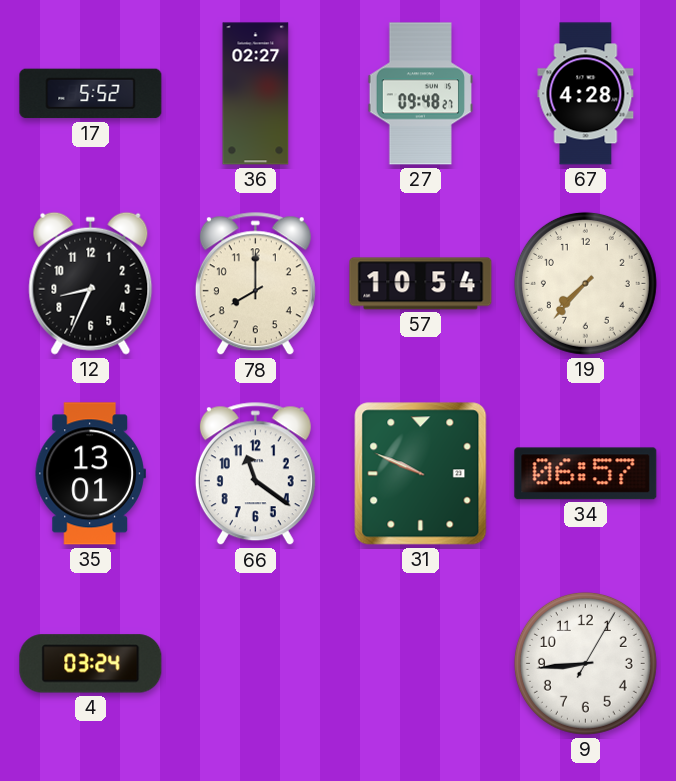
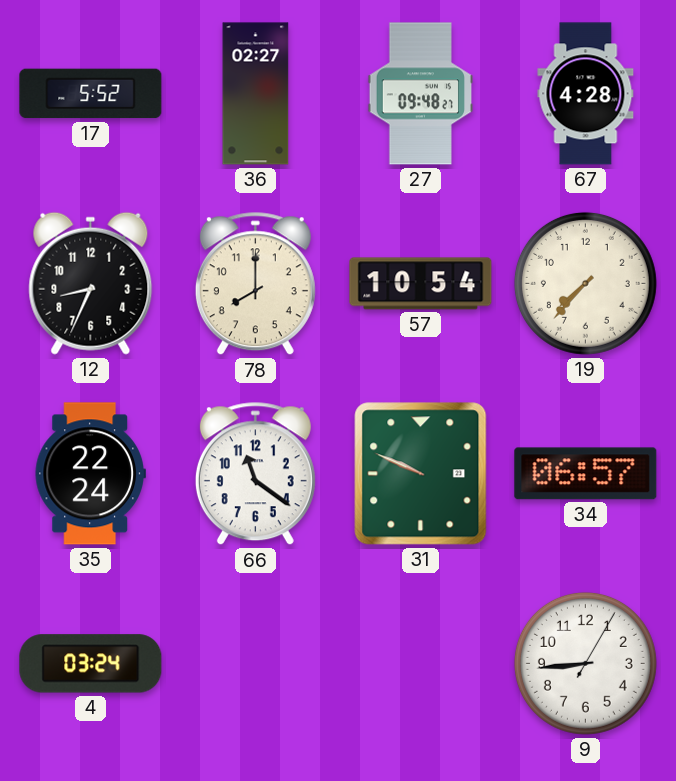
35: 13:01 -> 22:24
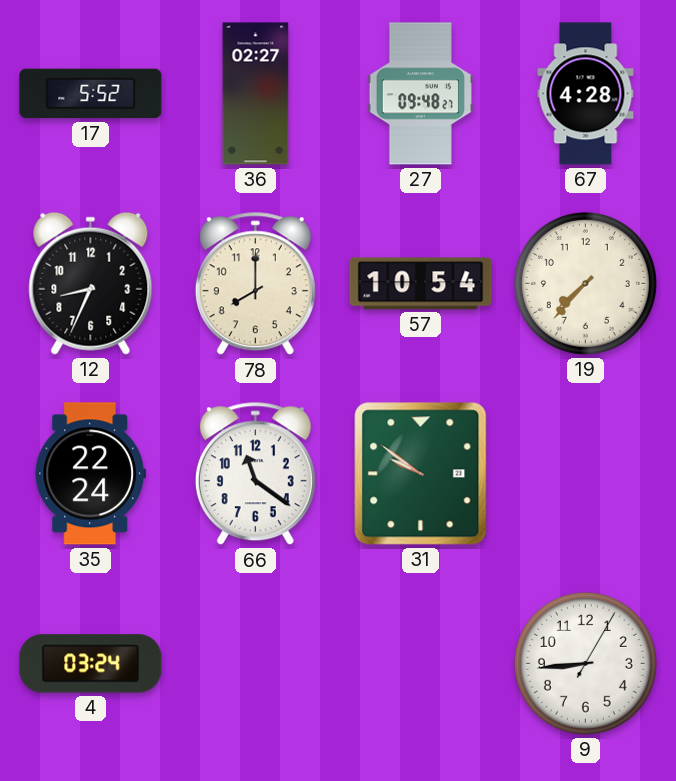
31: 9:49 -> 9:51
34: 06:57 -> none
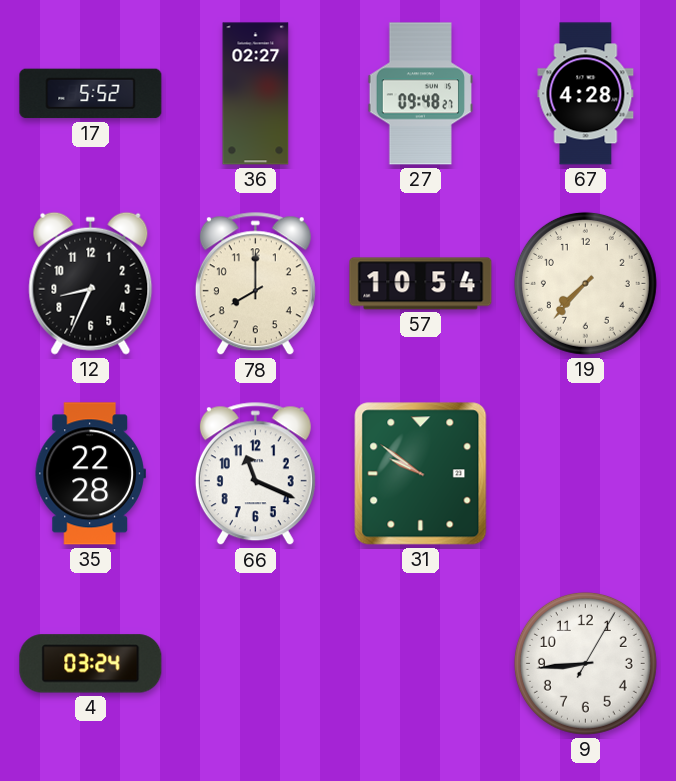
35: 22:24 -> 22:28
66: 11:21 -> 11:19
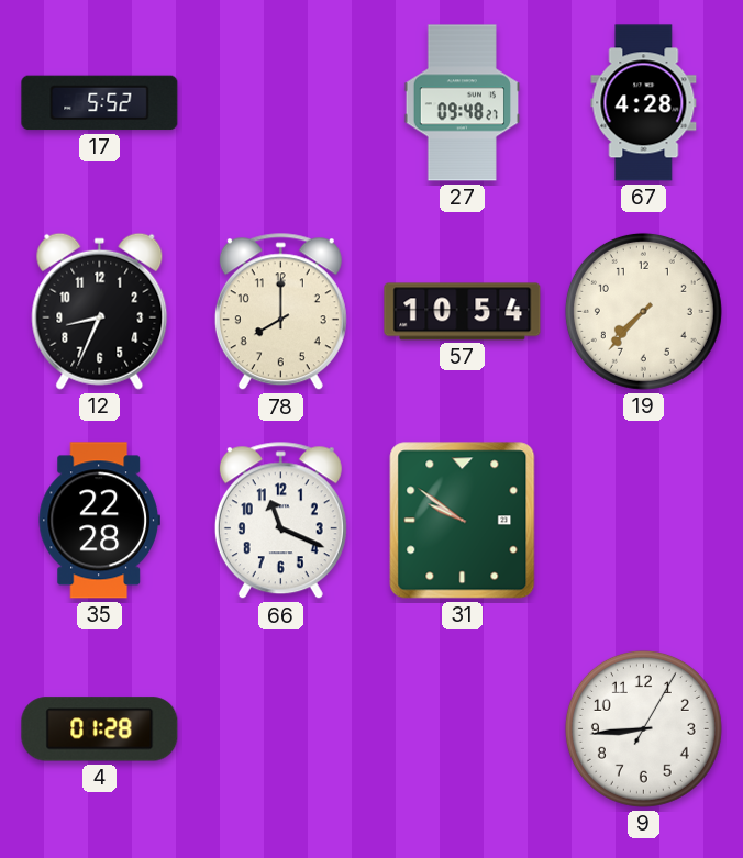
36: 02:27 -> none
4: 03:24 -> 01:28
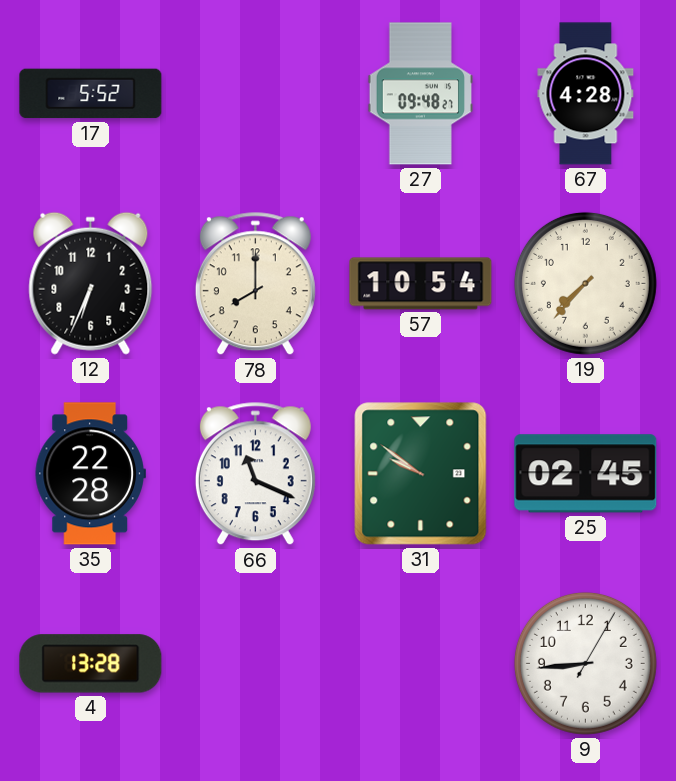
12: 8:34 -> 6:34
25: none -> 02:45
4: 01:28 -> 13:28
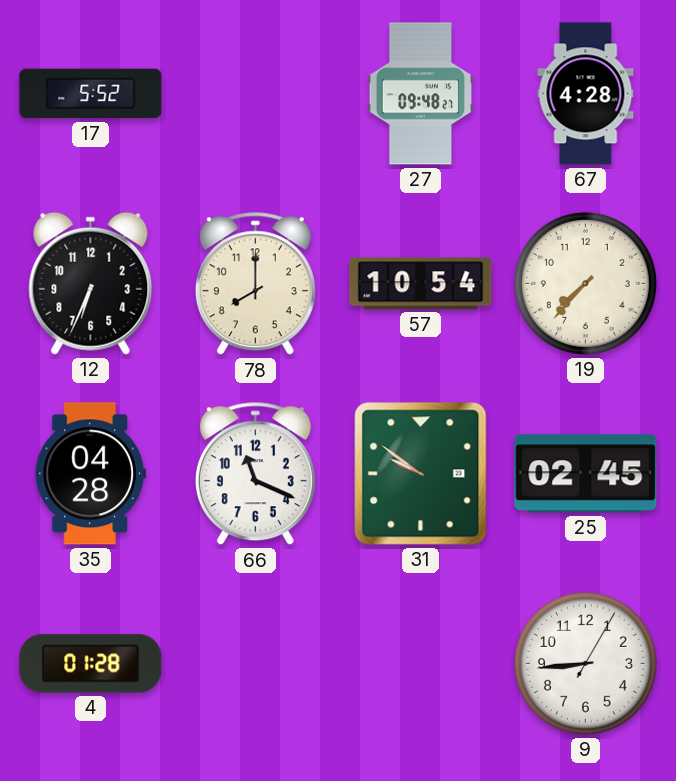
35: 22:28 -> 04:28
4: 13:28 -> 01:28
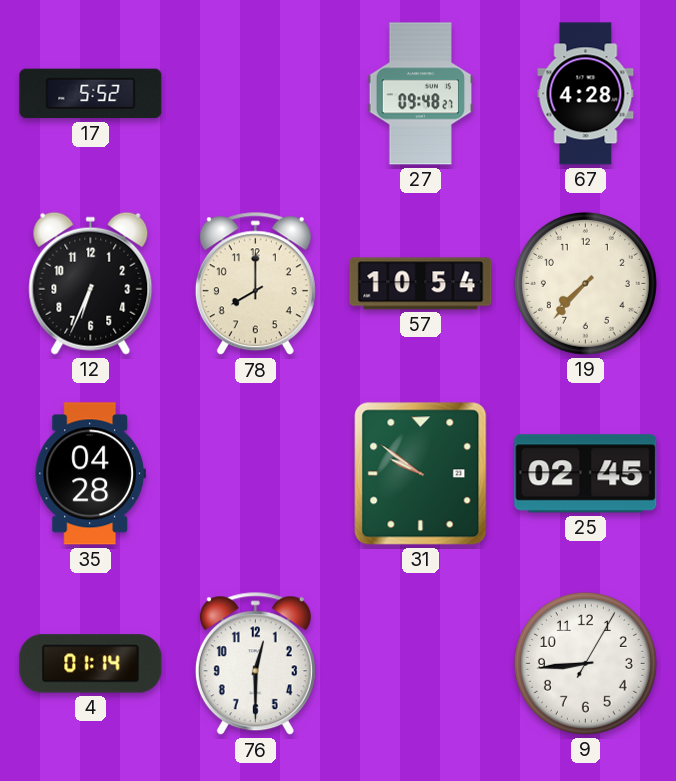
66: 11:19 -> none
4: 01:28 -> 01:14
76: none -> 12:30
